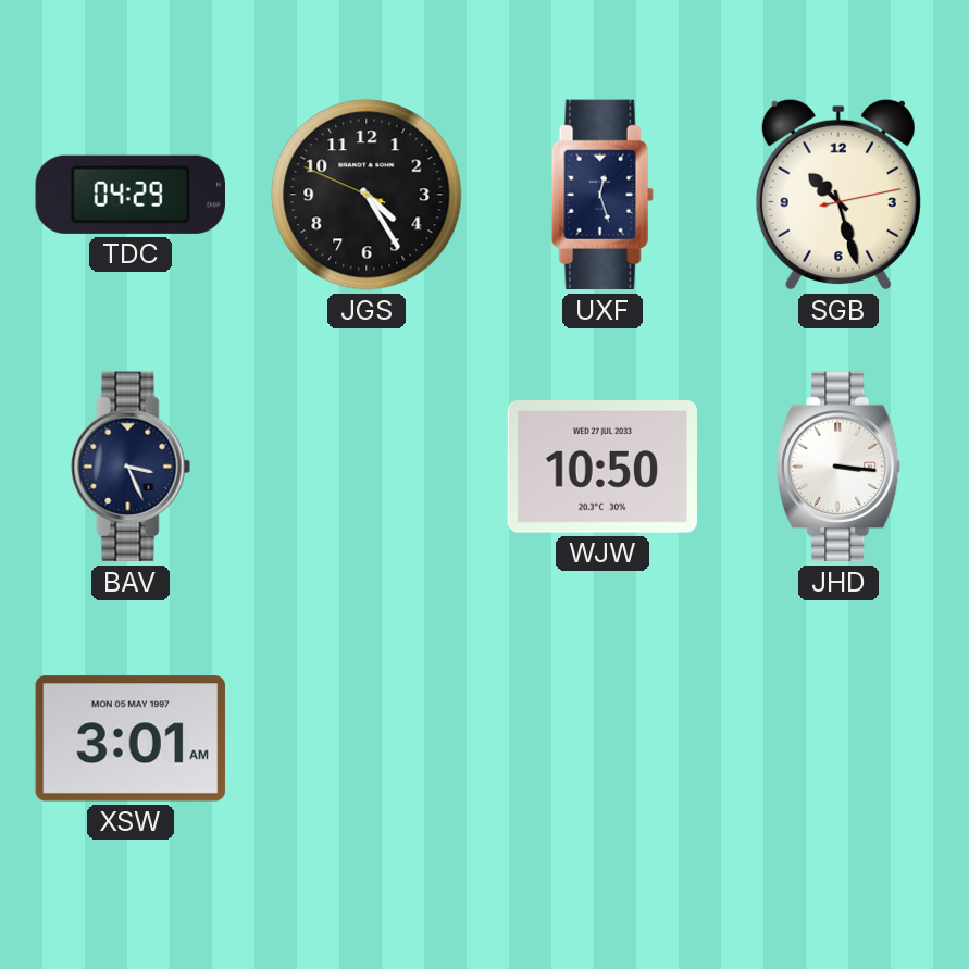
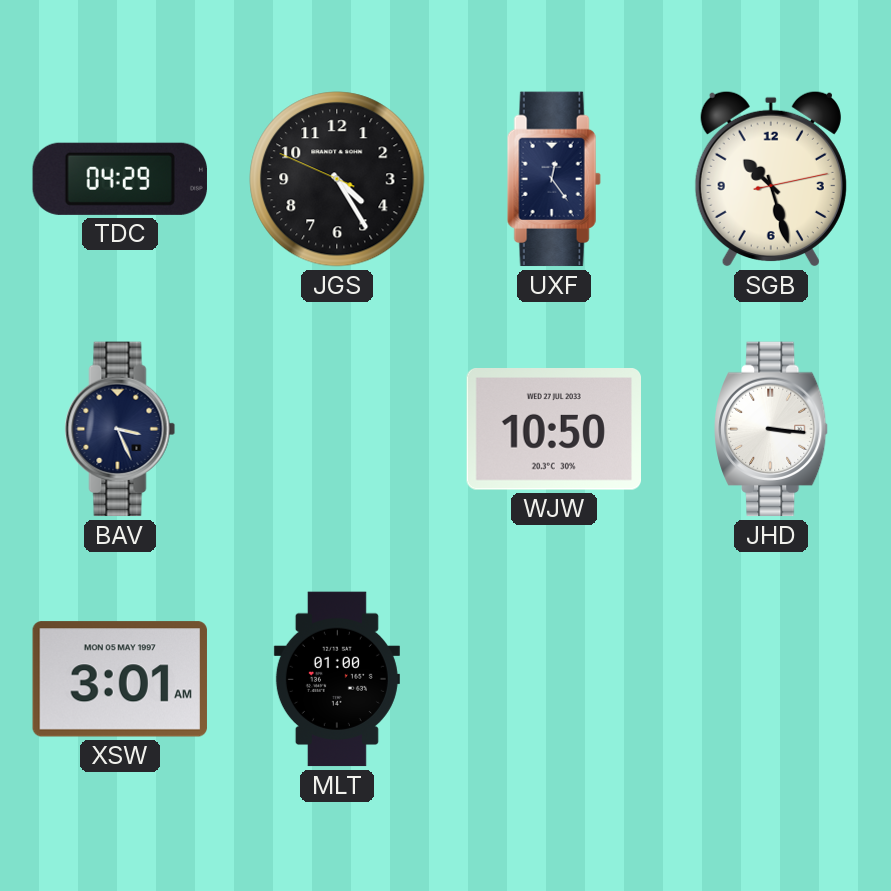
UXF: 12:27 -> 12:24
MLT: none -> 01:00
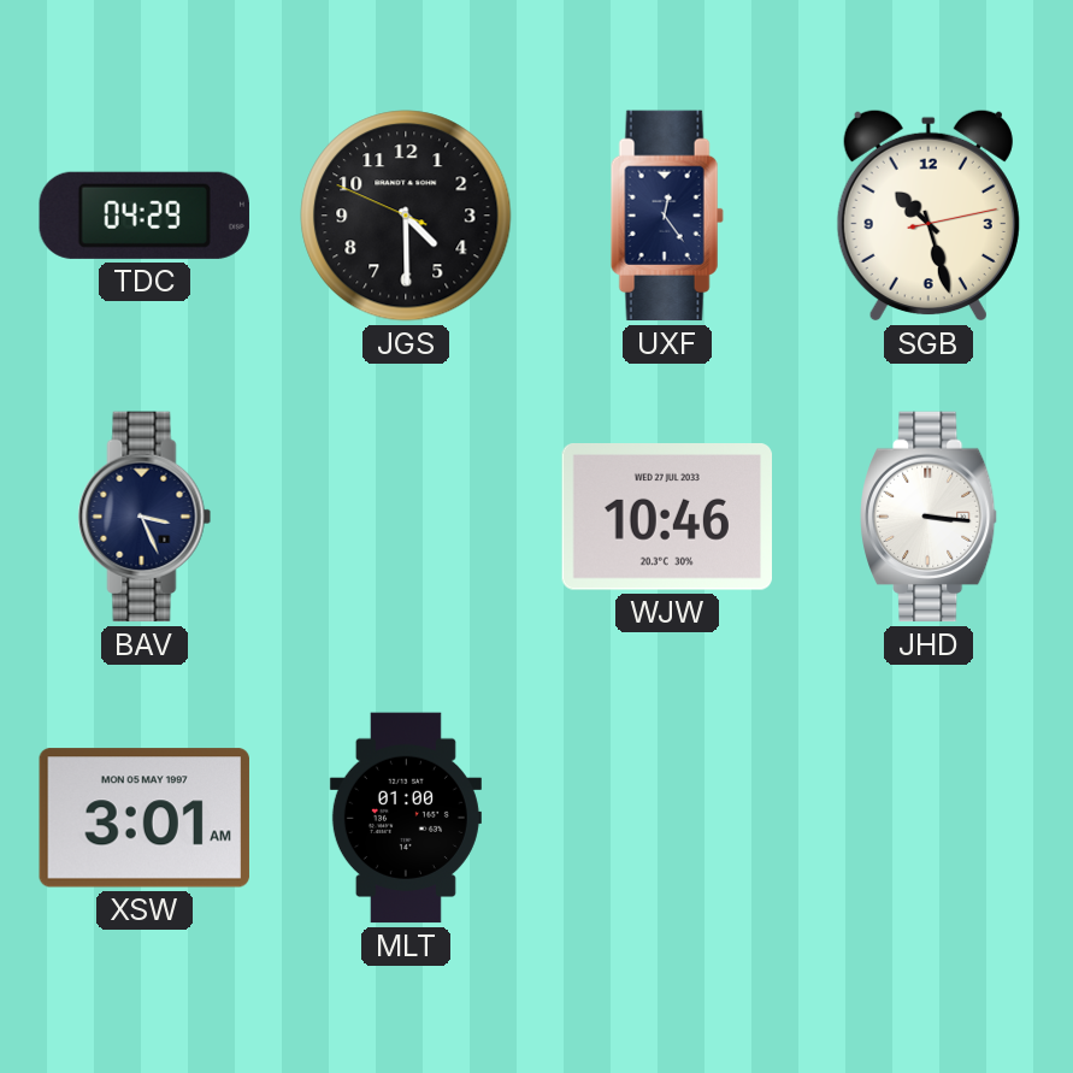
JGS: 4:24 -> 4:29
WJW: 10:50 -> 10:46
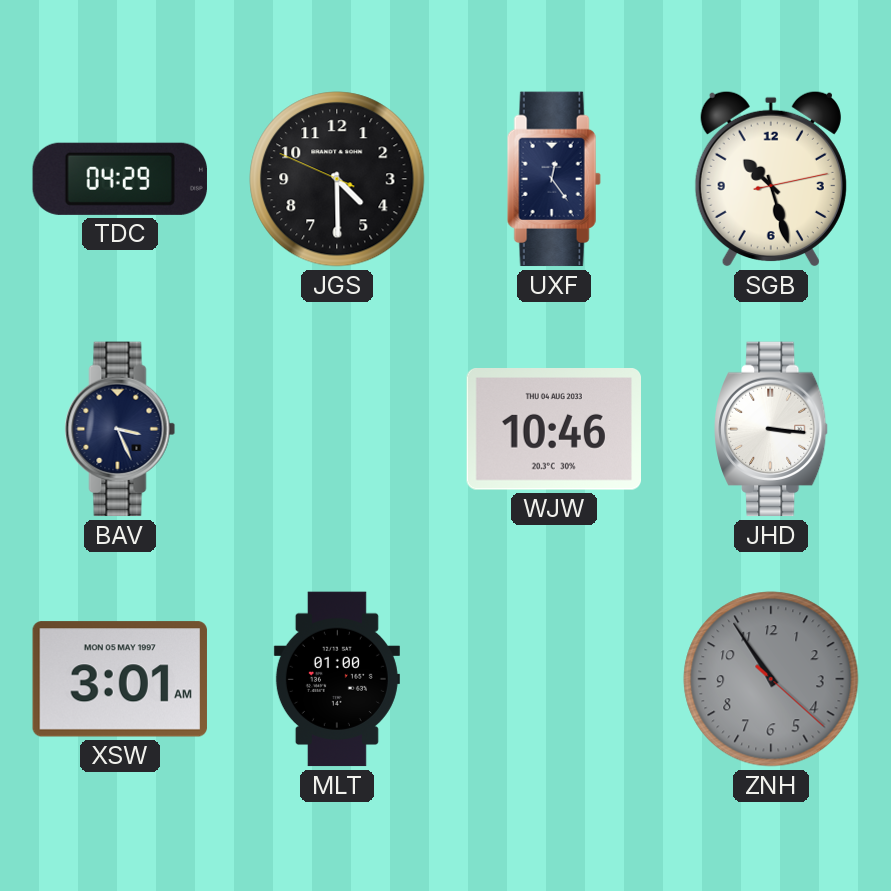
WJW date: WED 27 JUL 2033 -> THU 04 AUG 2033
ZNH: none -> 10:54
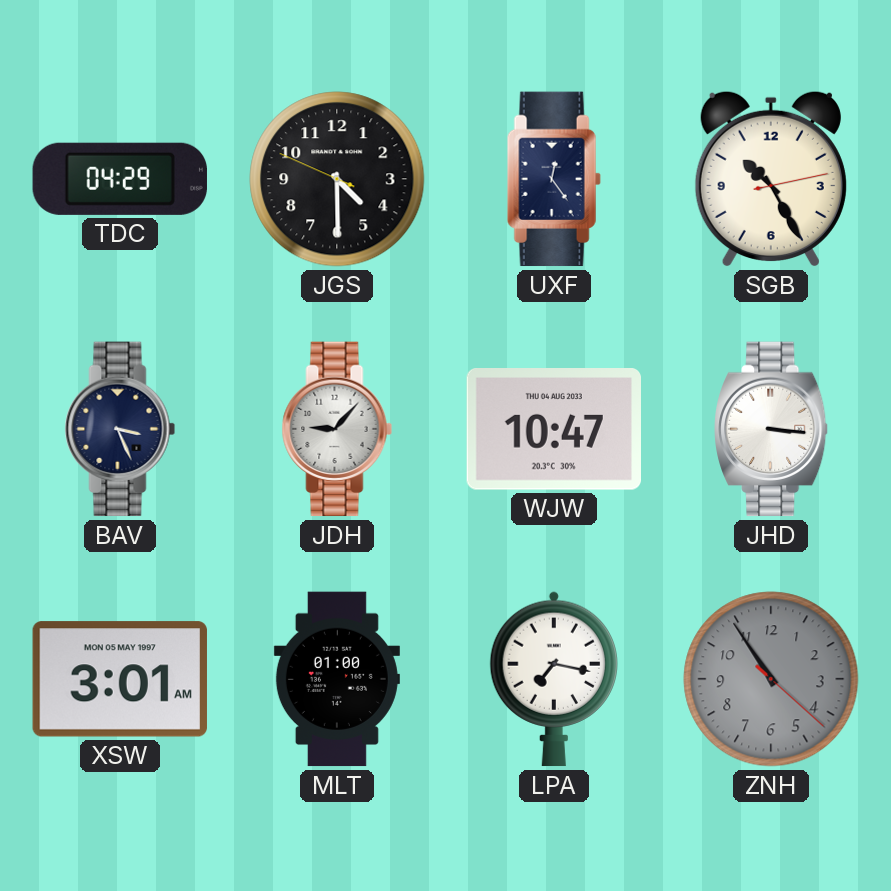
SGB: 10:27 -> 10:25
JDH: none -> 9:07
WJW: 10:46 -> 10:47
LPA: none -> 7:17
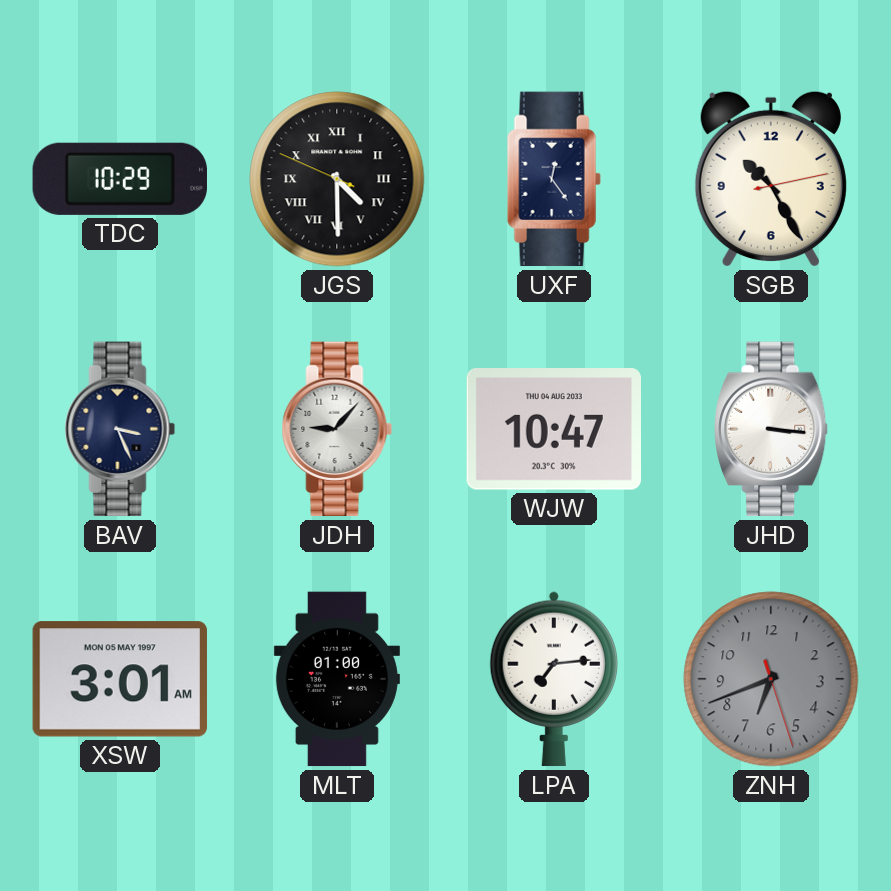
TDC: 04:29 -> 10:29
JGS numerals: Arabic -> Roman
LPA: 7:17 -> 7:14
ZNH: 10:54 -> 6:41
